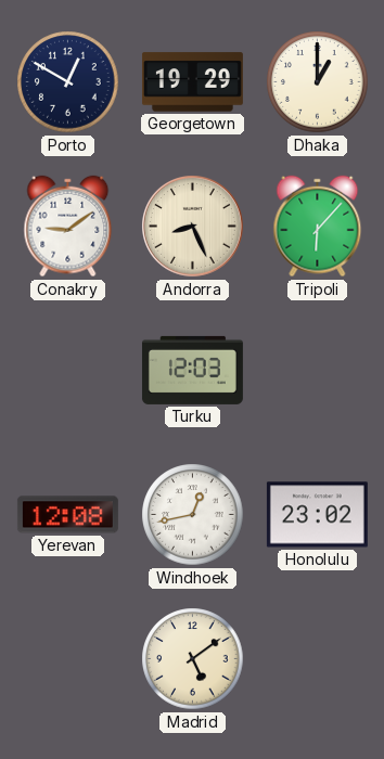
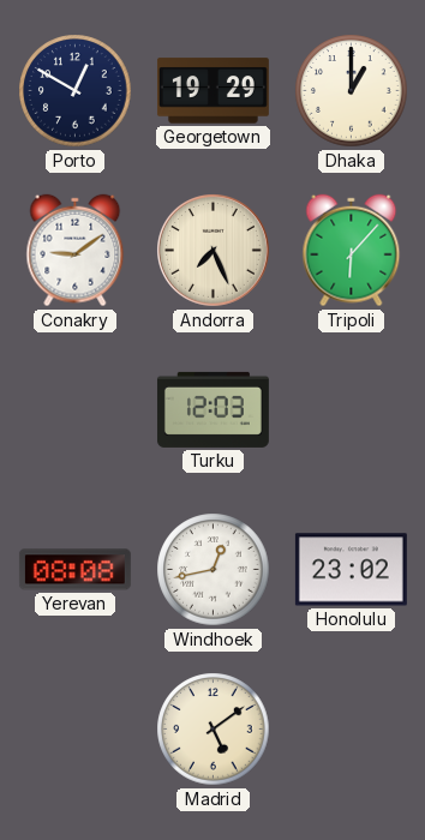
Andorra: 8:26 -> 7:26
Yerevan: 12:08 -> 08:08
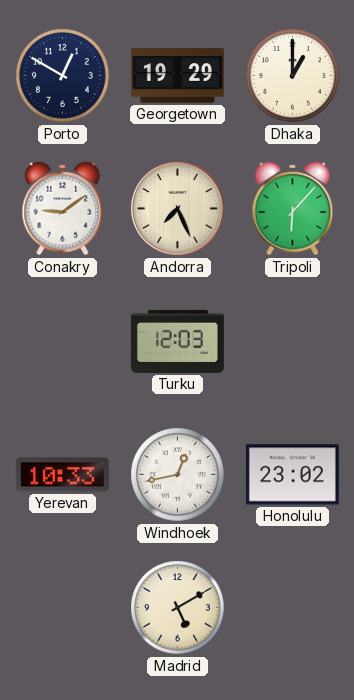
Yerevan: 08:08 -> 10:33
Madrid: 5:09 -> 5:10
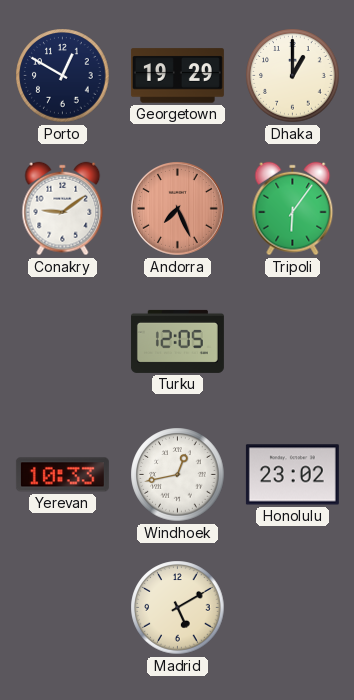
Andorra dial: cream -> salmon
Tripoli: 6:07 -> 6:06
Turku: 12:03 -> 12:05
